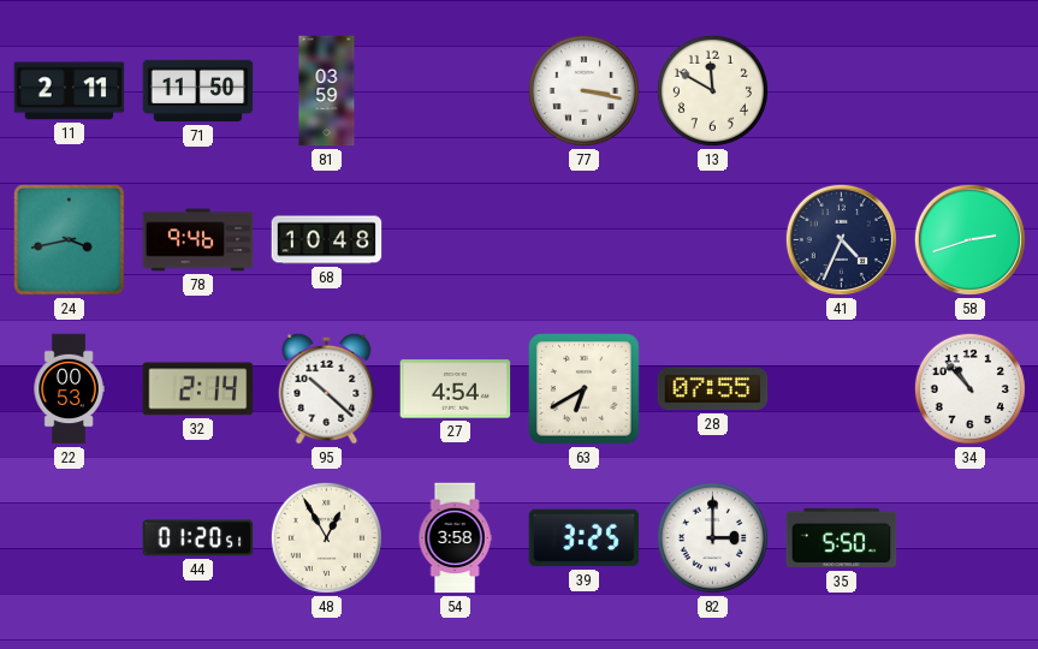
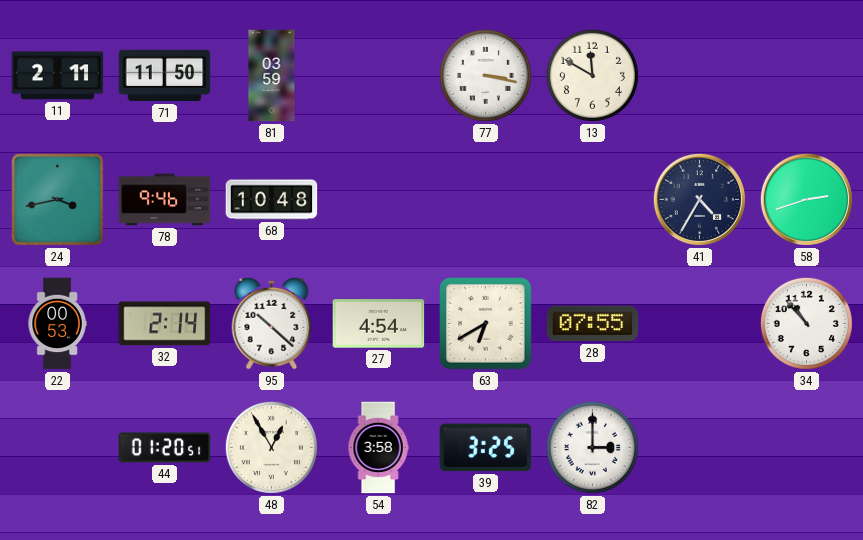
41: 4:34 -> 4:35
35: 5:50 -> none
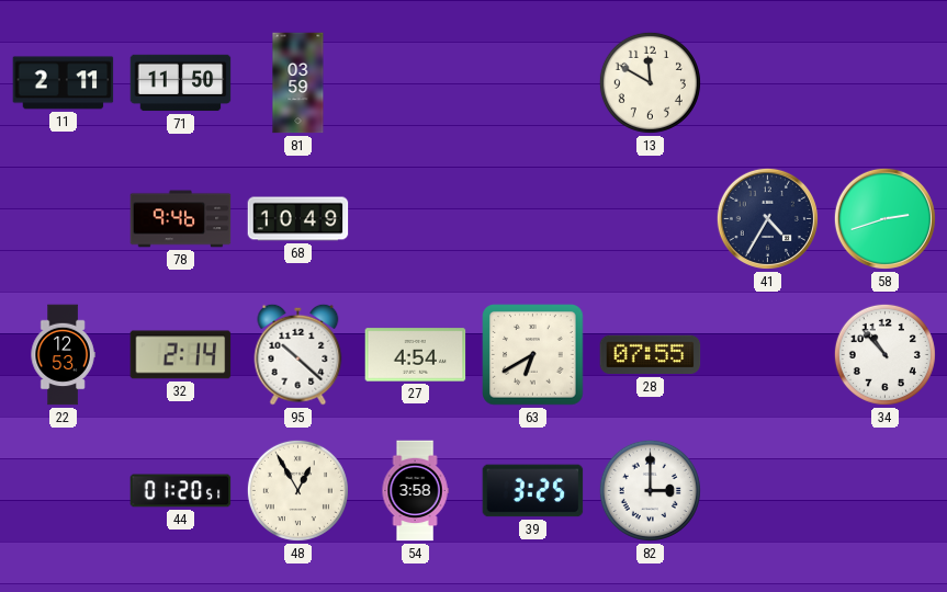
77: 3:17 -> none
24: 3:43 -> none
68: 10:48 -> 10:49
22: 00:53 -> 12:53
